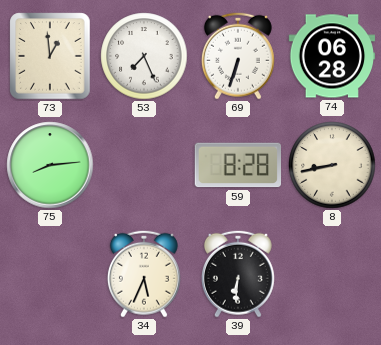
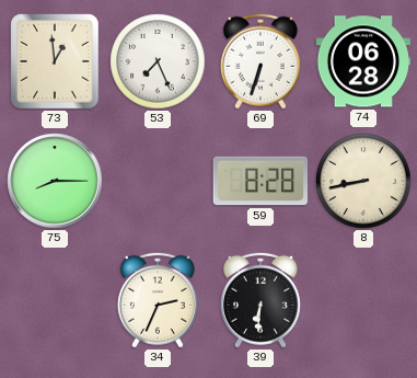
75: 8:14 -> 8:15
34: 5:34 -> 2:34
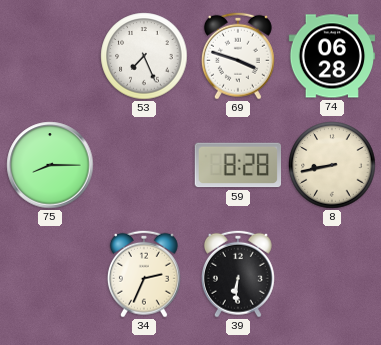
73: 12:59 -> none
69: 6:33 -> 3:48
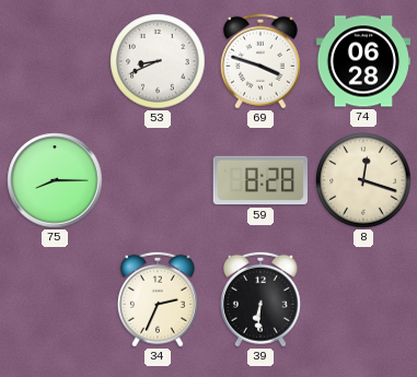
53: 7:26 -> 8:41
8: 8:43 -> 12:18
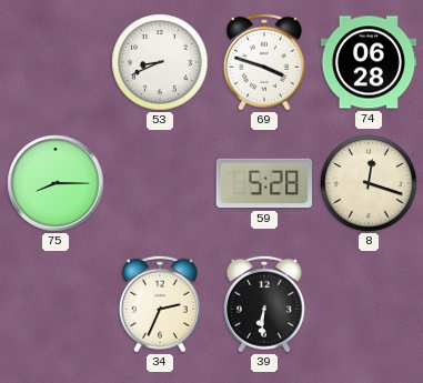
59: 8:28 -> 5:28
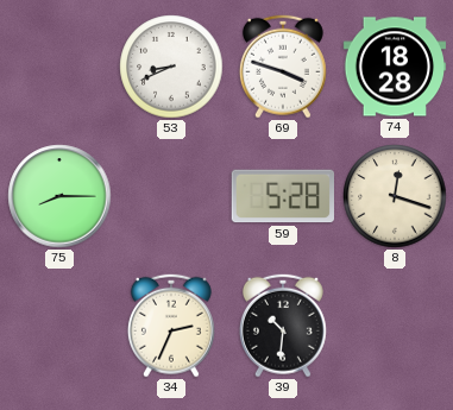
74: 06:28 -> 18:28
39: 6:31 -> 10:31
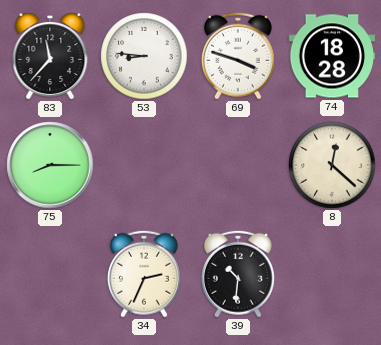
83: none -> 11:37
53: 8:41 -> 8:46
59: 5:28 -> none
8: 12:18 -> 12:22
